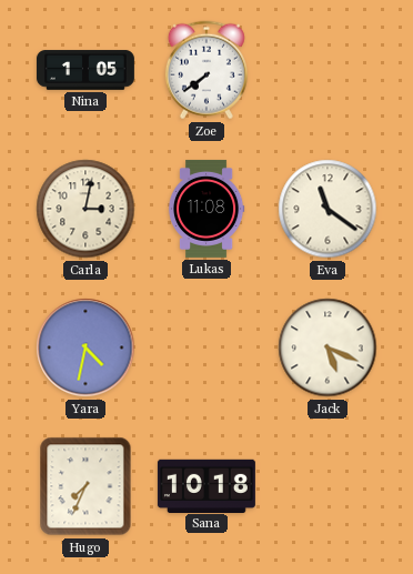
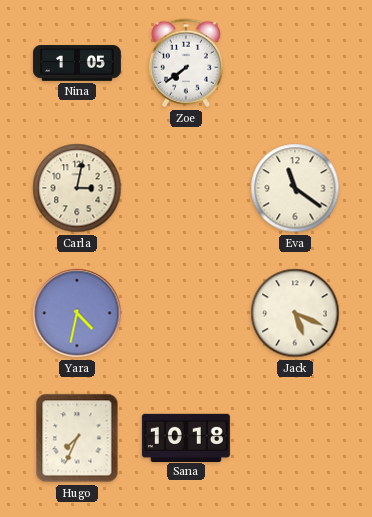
Lukas: 11:08 -> none
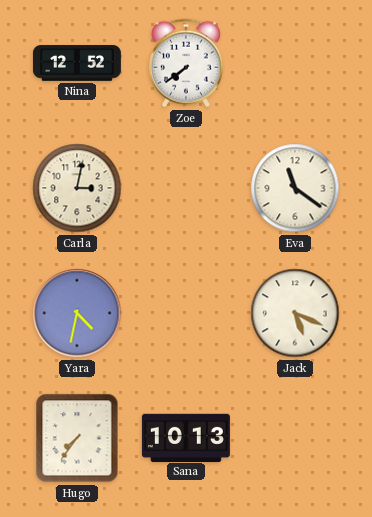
Nina: 1:05 -> 12:52
Hugo: 7:34 -> 7:36
Sana: 10:18 -> 10:13
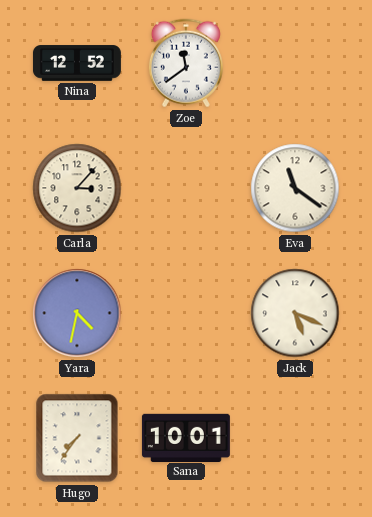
Zoe: 7:39 -> 11:39
Carla: 3:02 -> 3:07
Sana: 10:13 -> 10:01
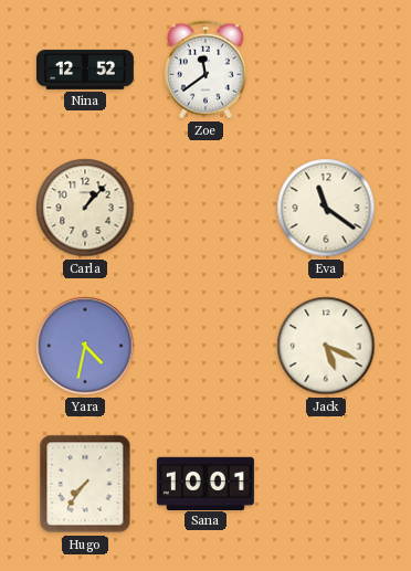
Carla: 3:07 -> 1:07
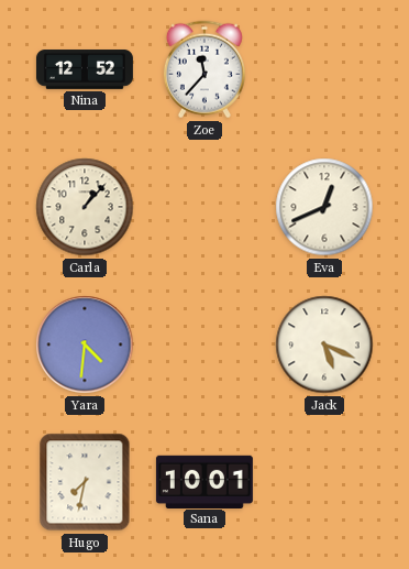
Zoe: 11:39 -> 11:37
Eva: 11:21 -> 12:41
Yara: 4:32 -> 4:31
Hugo: 7:36 -> 7:32
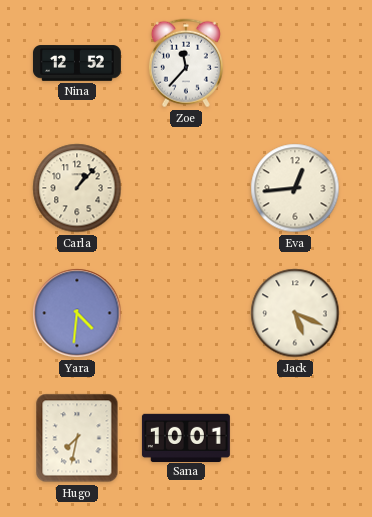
Eva: 12:41 -> 12:44
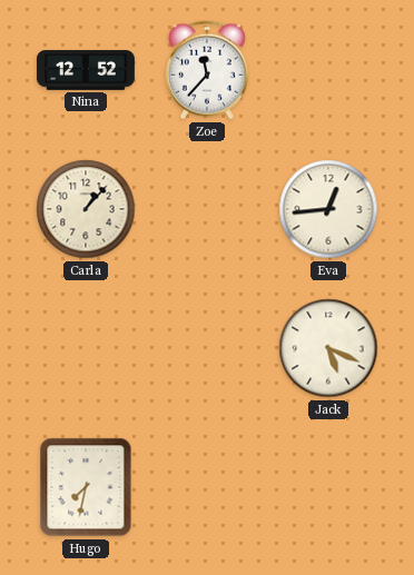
Yara: 4:31 -> none
Sana: 10:01 -> none
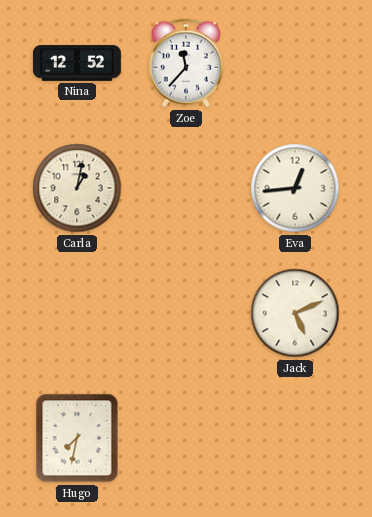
Carla: 1:07 -> 1:02
Jack: 5:19 -> 5:11
